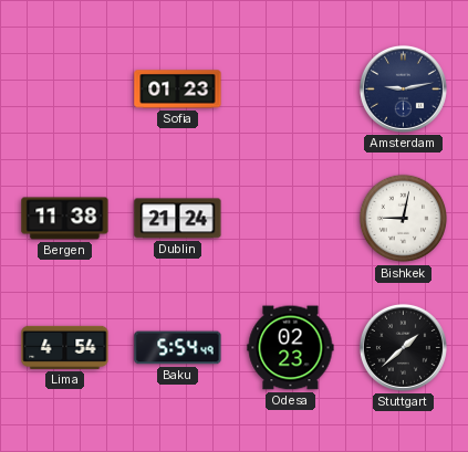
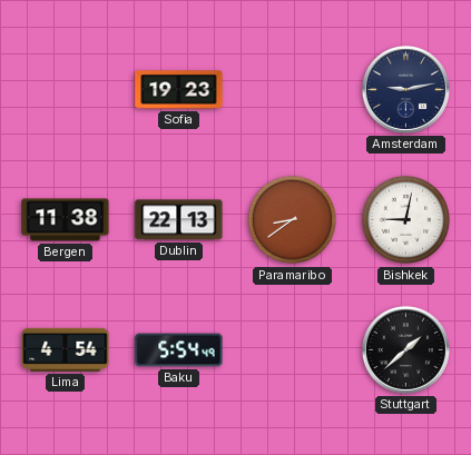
Sofia: 01:23 -> 19:23
Dublin: 21:24 -> 22:13
Paramaribo: none -> 8:39
Odesa: 02:23 -> none
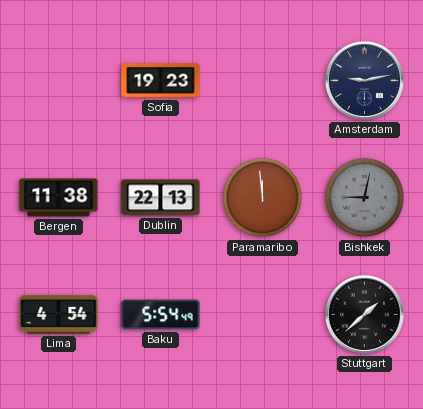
Paramaribo: 8:39 -> 11:59
Bishkek dial: white -> grey
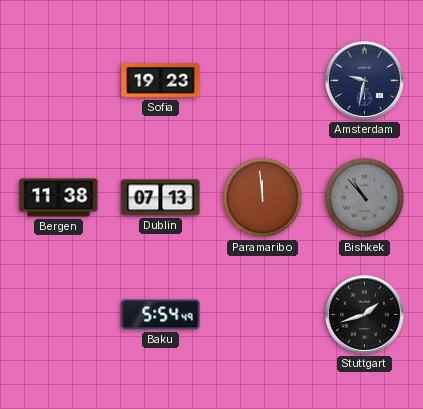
Amsterdam: 9:13 -> 9:32
Dublin: 22:13 -> 07:13
Bishkek: 9:02 -> 10:53
Lima: 4:54 -> none
Stuttgart: 1:38 -> 1:42
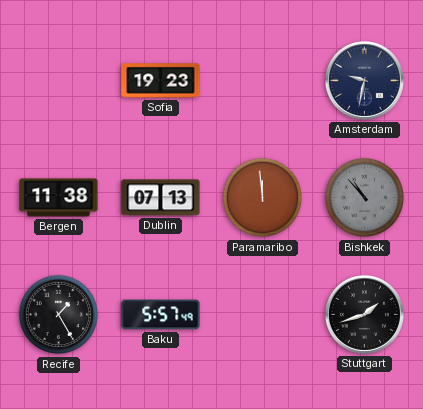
Recife: none -> 1:25
Baku: 5:54 -> 5:57
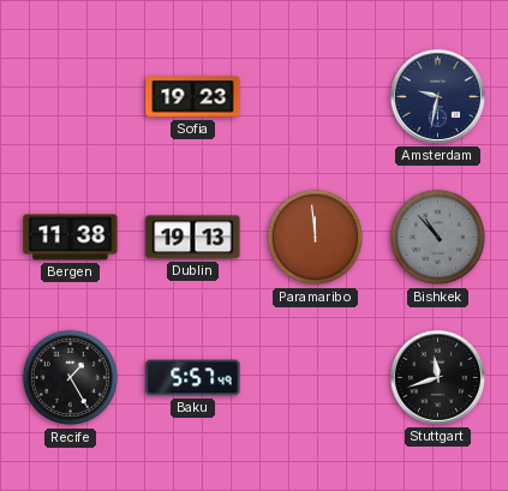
Dublin: 07:13 -> 19:13
Stuttgart: 1:42 -> 11:42
